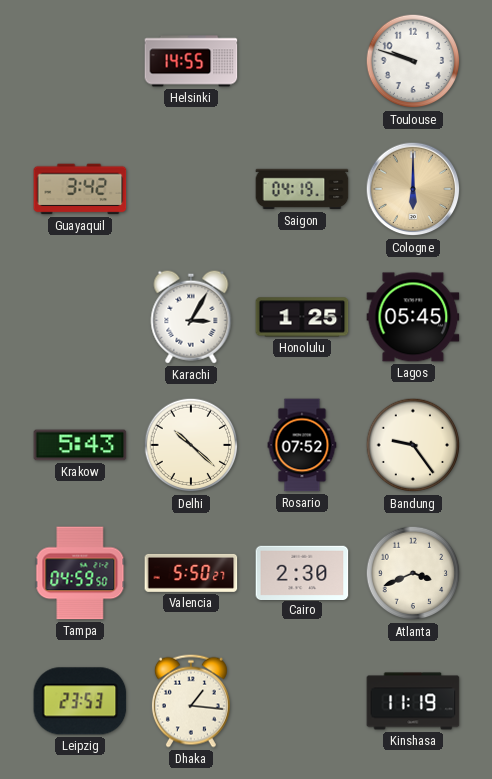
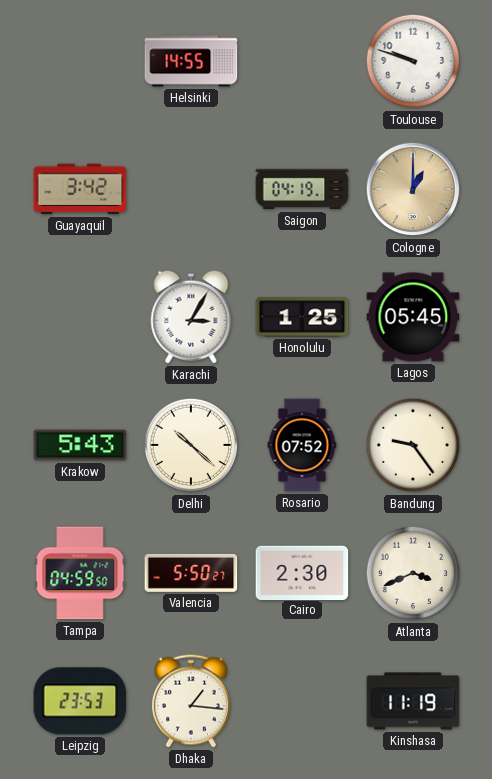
Cologne: 6:00 -> 1:00
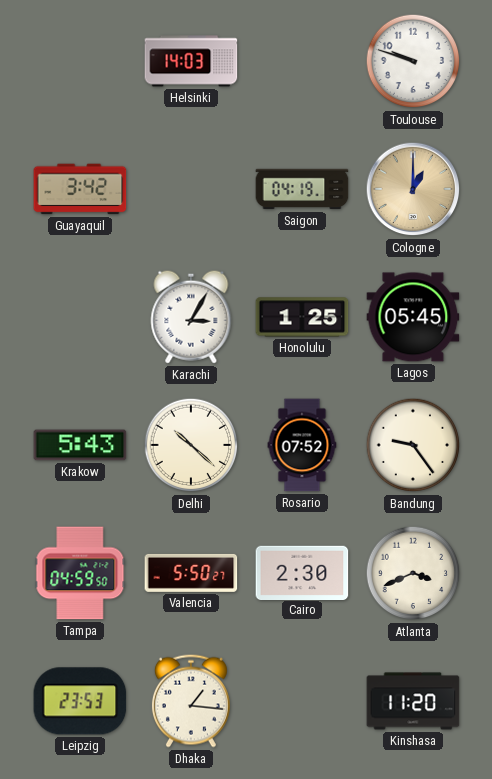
Helsinki: 14:55 -> 14:03
Kinshasa: 11:19 -> 11:20
